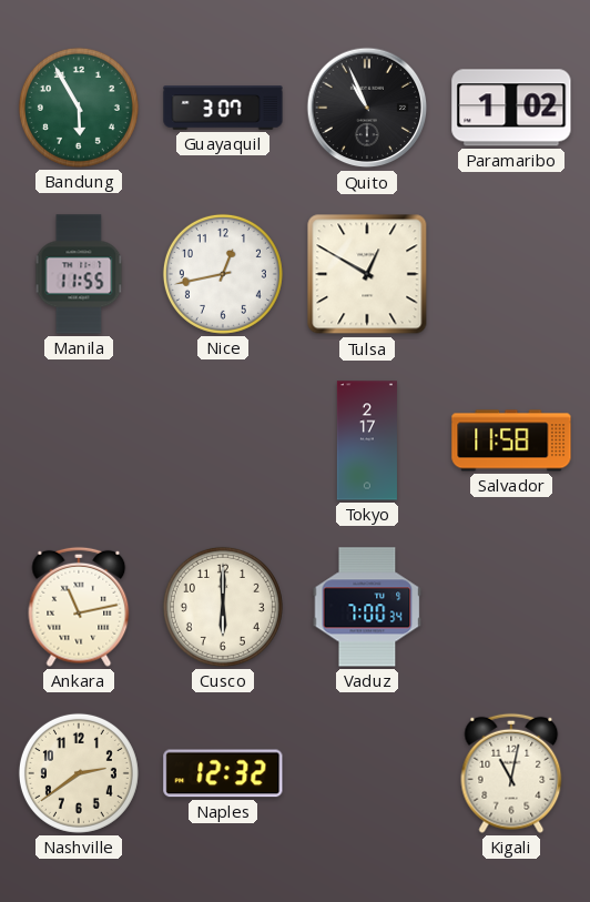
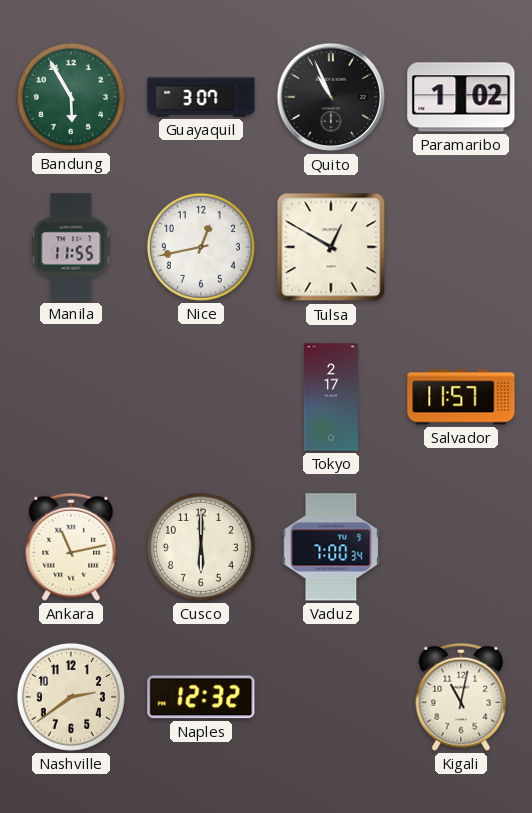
Salvador: 11:58 -> 11:57
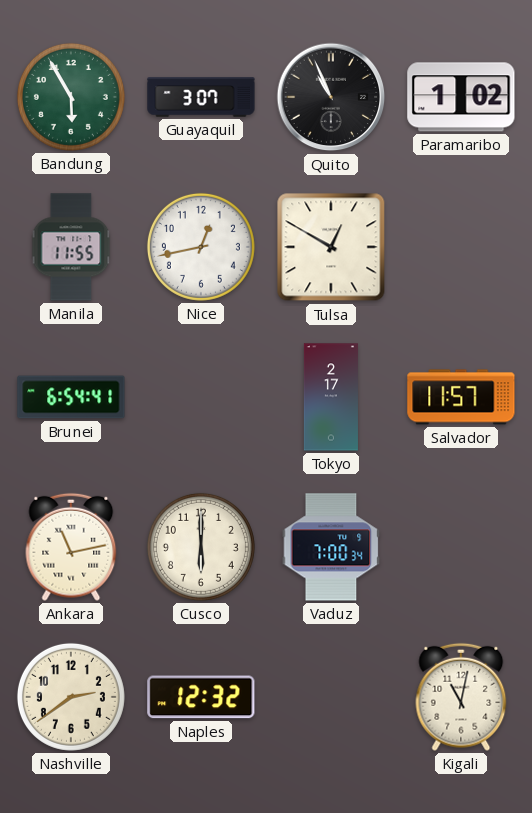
Brunei: none -> 6:54
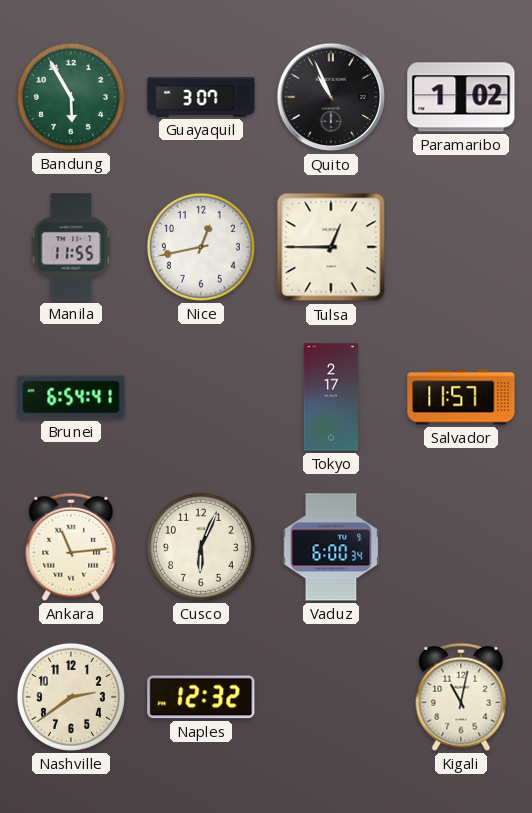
Tulsa: 12:50 -> 12:45
Ankara: 11:13 -> 11:14
Cusco: 6:00 -> 6:04
Vaduz: 7:00 -> 6:00
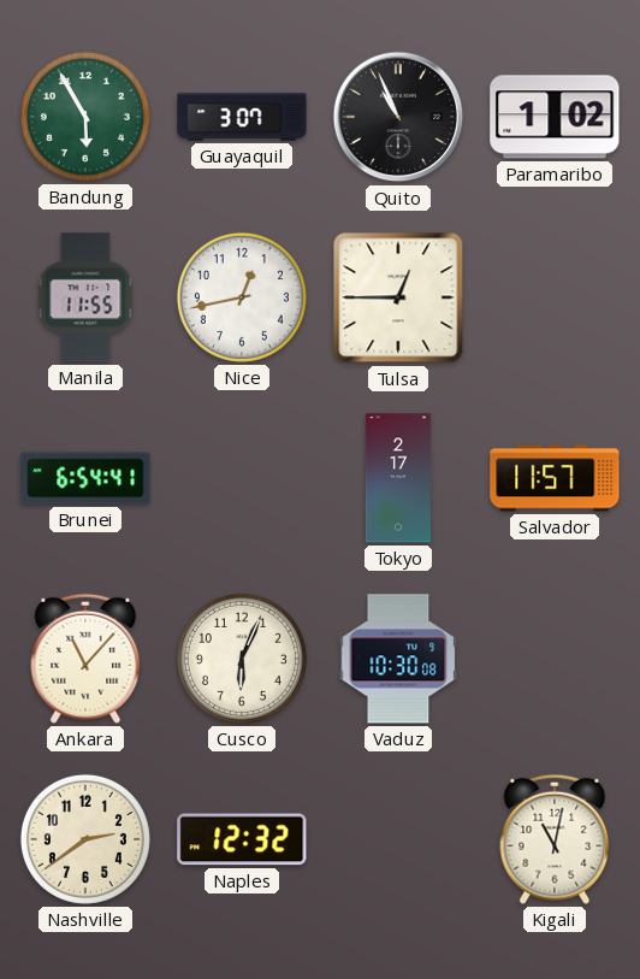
Ankara: 11:14 -> 11:07
Vaduz: 6:00 -> 10:30
